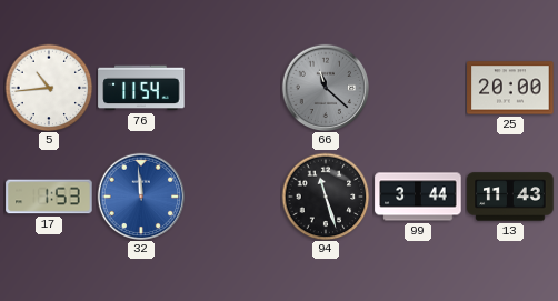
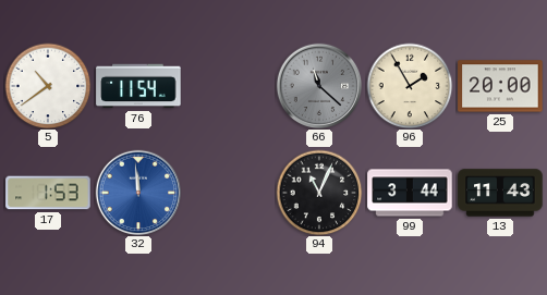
5: 10:44 -> 10:39
96: none -> 1:55
94: 11:27 -> 11:04
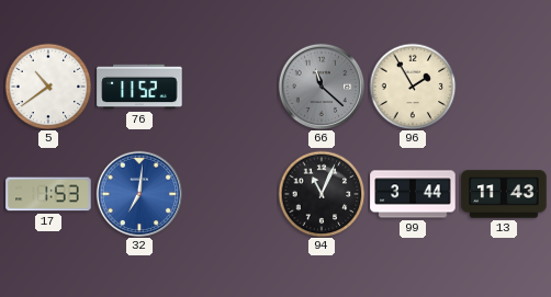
76: 11:54 -> 11:52
25: 20:00 -> none
32: 11:59 -> 7:01
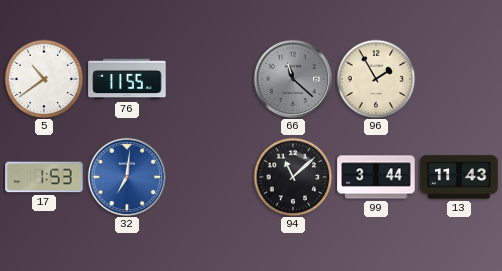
76: 11:52 -> 11:55
94: 11:04 -> 11:08
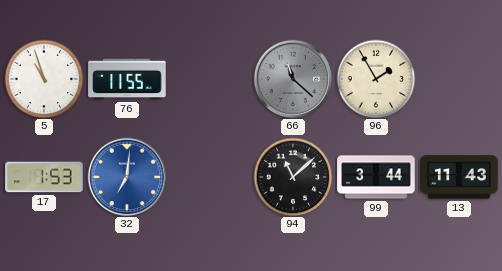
5: 10:39 -> 10:57
